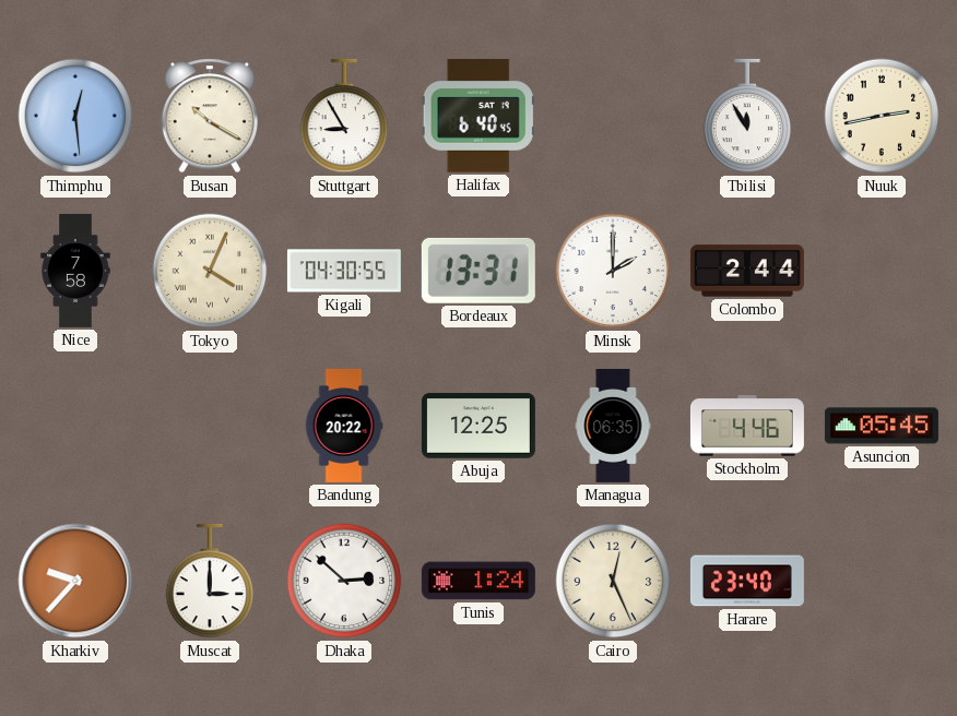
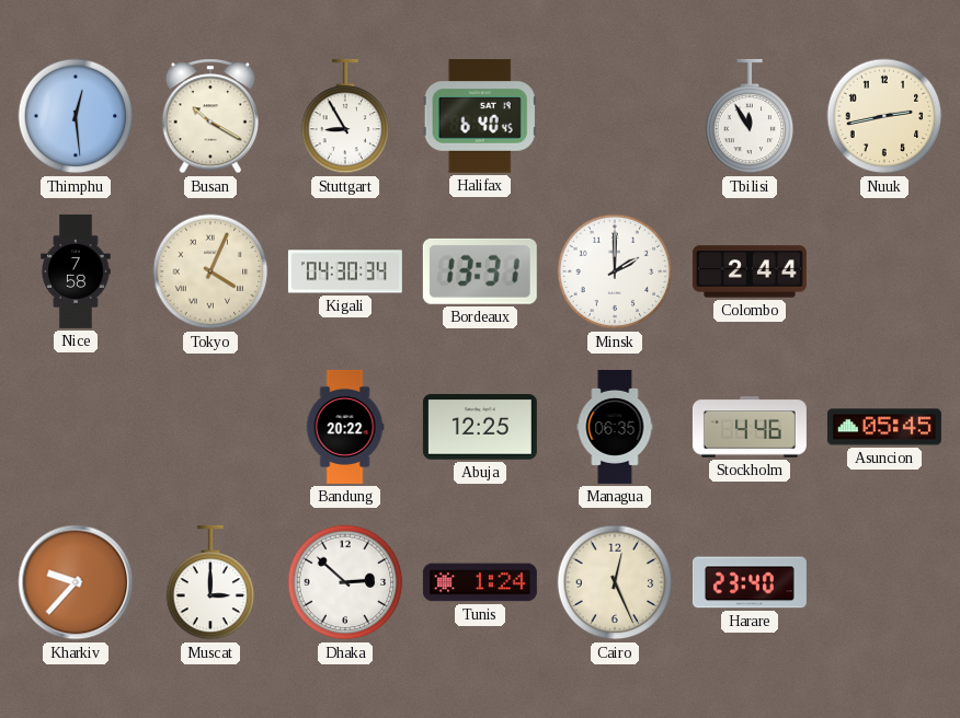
Kigali: 04:30:55 -> 04:30:34
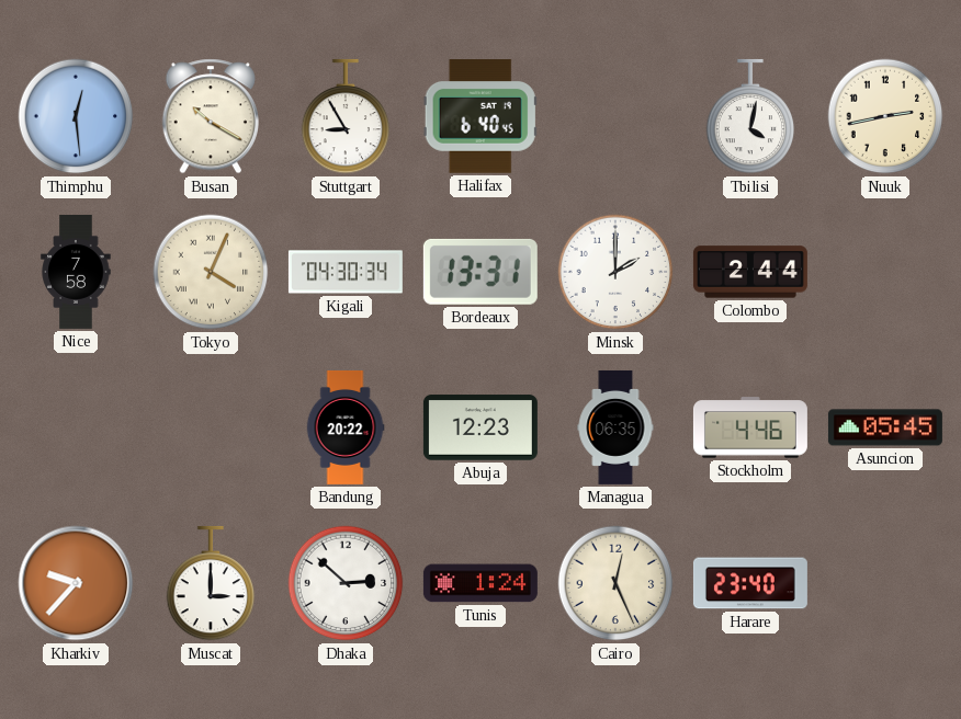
Tbilisi: 11:55 -> 4:02
Abuja: 12:25 -> 12:23
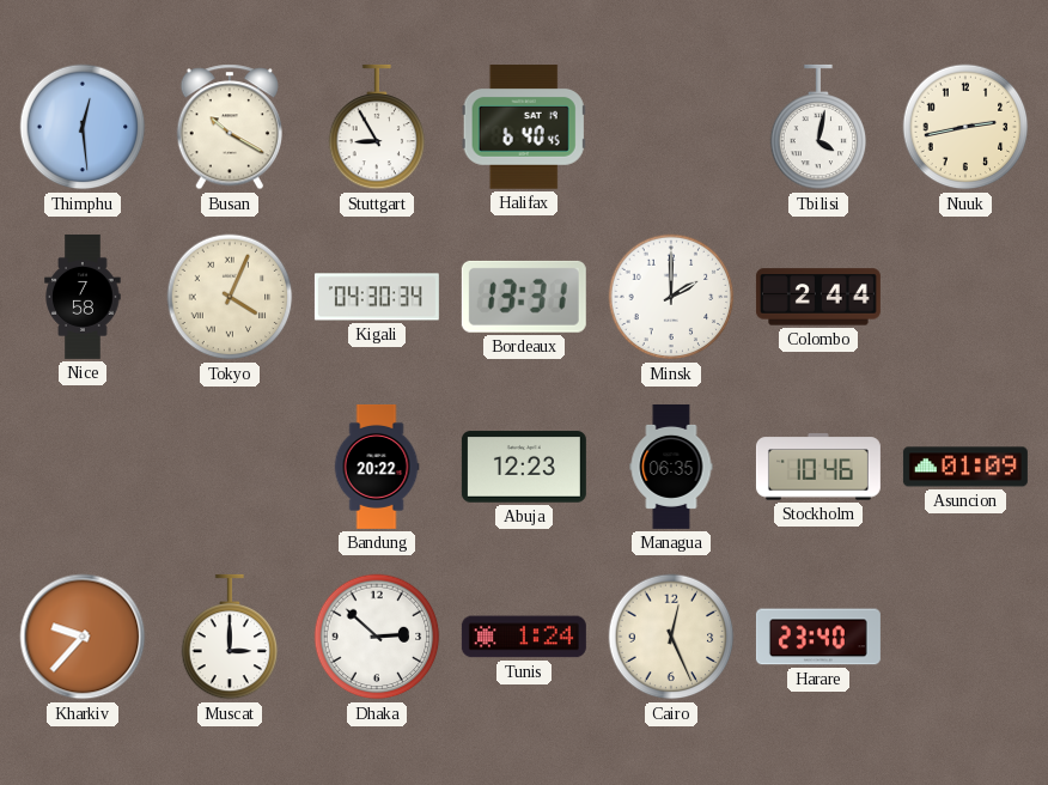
Stockholm: 4:46 -> 10:46
Asuncion: 05:45 -> 01:09
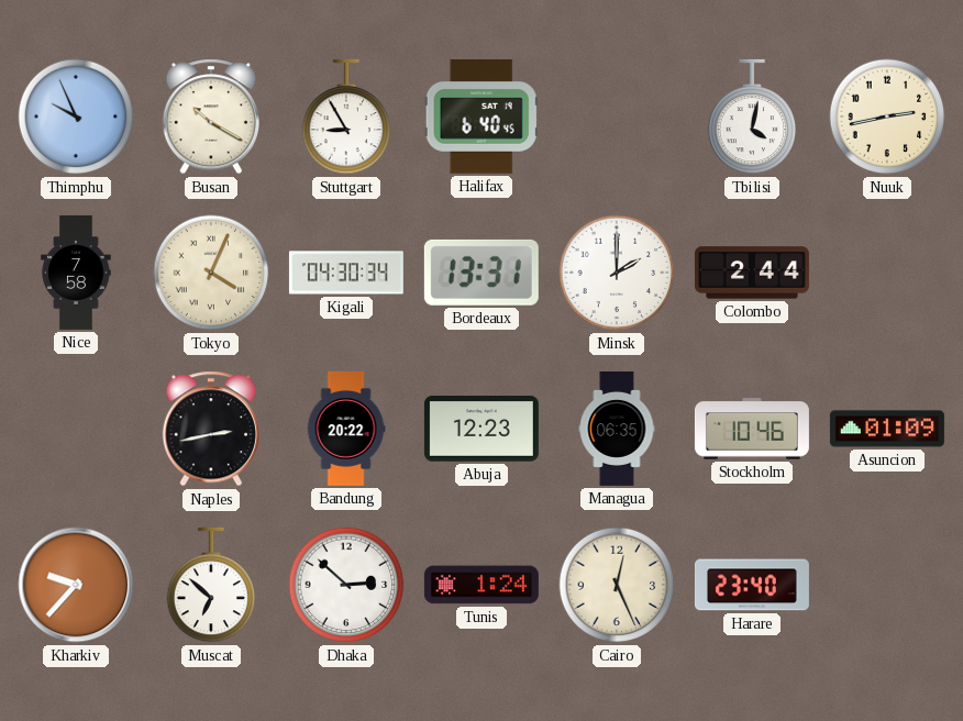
Thimphu: 12:29 -> 9:56
Naples: none -> 2:43
Muscat: 3:00 -> 6:52
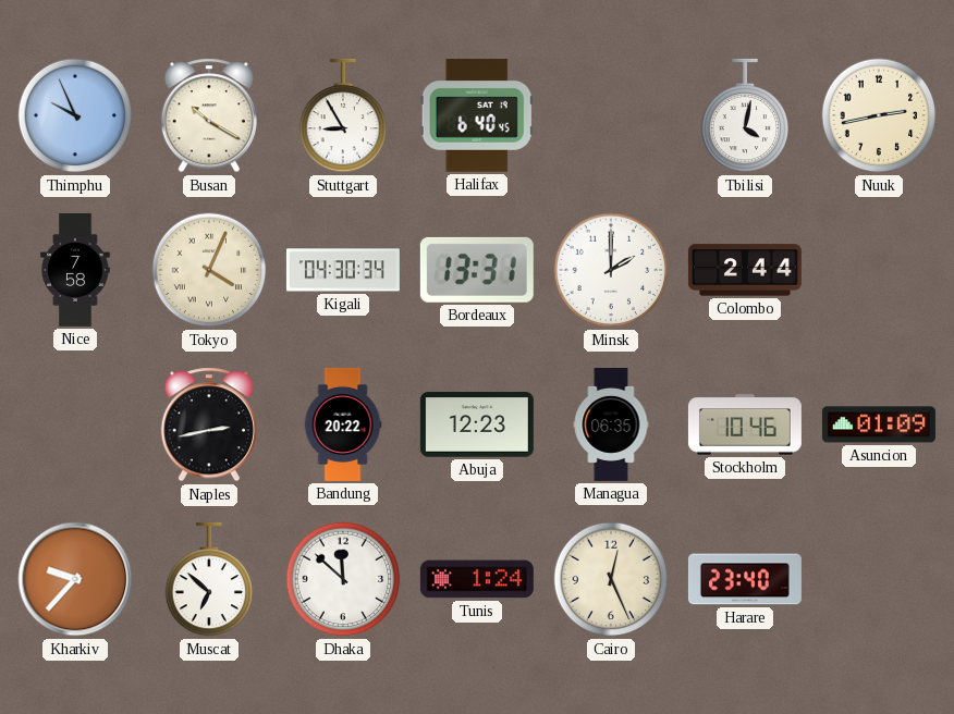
Dhaka: 2:52 -> 11:52
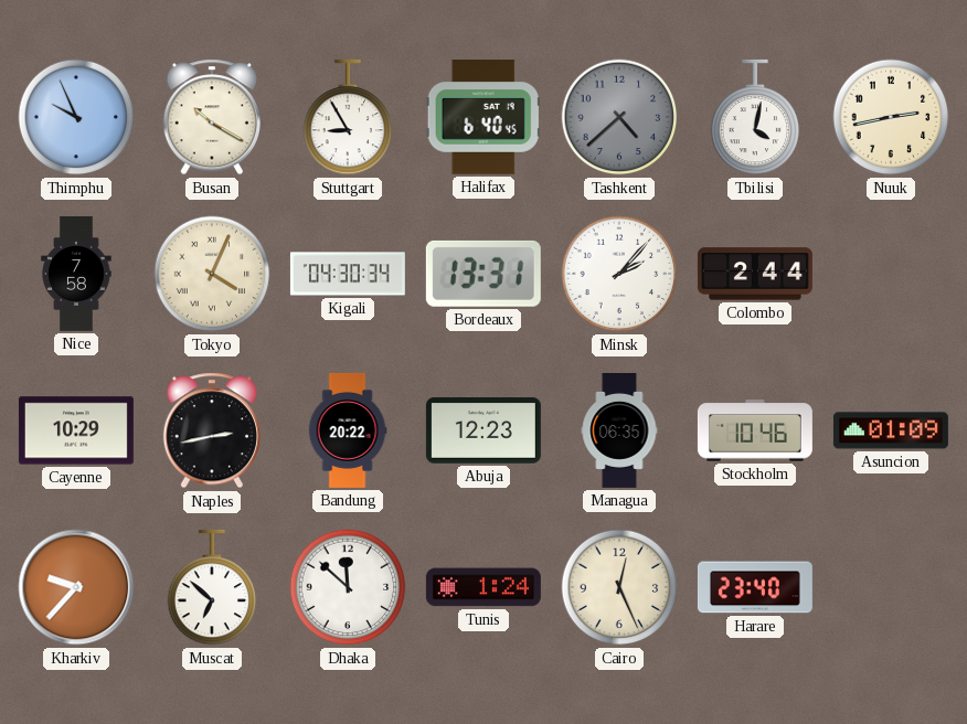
Tashkent: none -> 4:38
Minsk: 2:00 -> 2:07
Cayenne: none -> 10:29
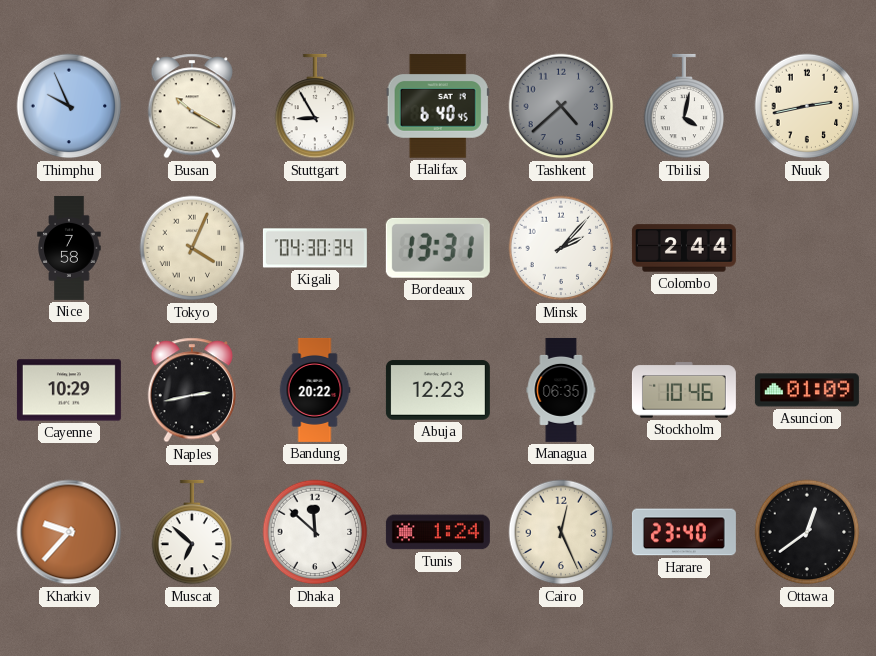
Ottawa: none -> 12:39
